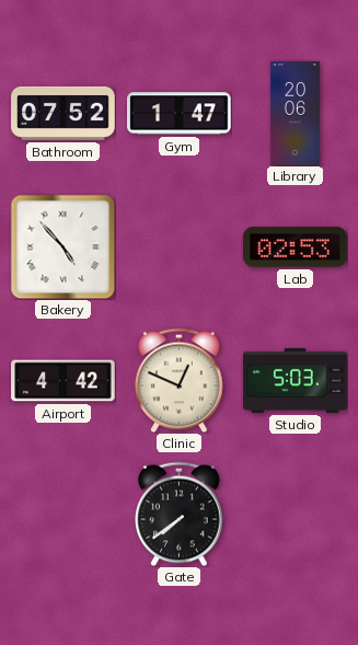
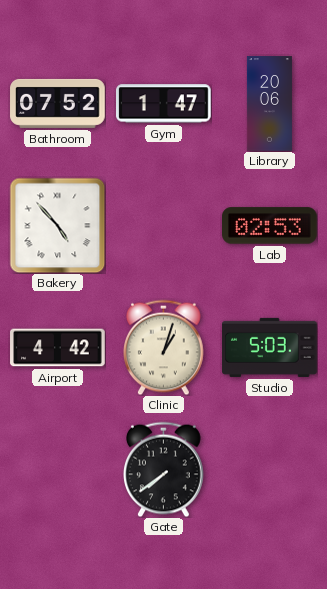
Clinic: 12:49 -> 1:03
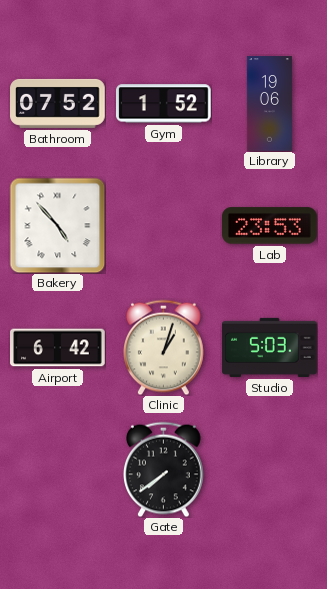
Gym: 1:47 -> 1:52
Library: 20:06 -> 19:06
Lab: 02:53 -> 23:53
Airport: 4:42 -> 6:42
